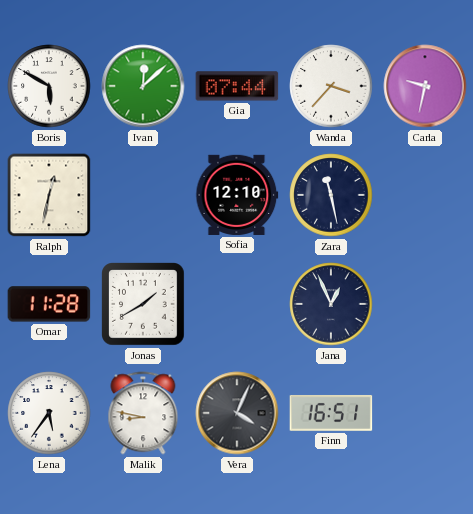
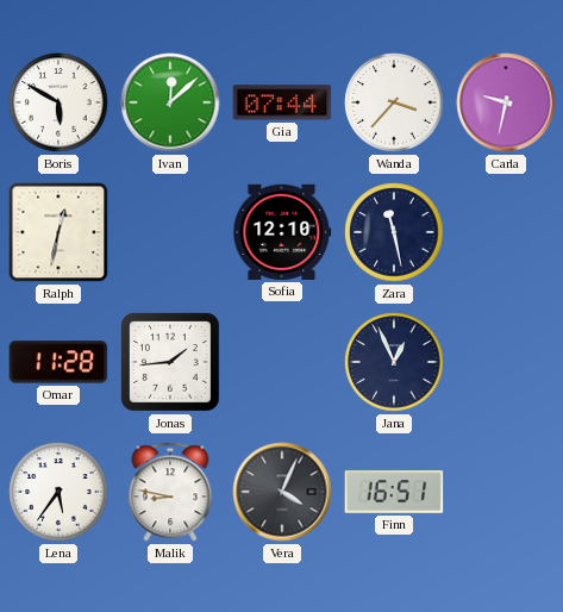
Jonas: 1:40 -> 1:44
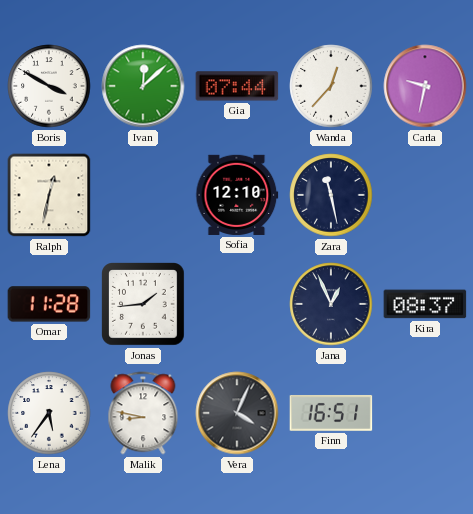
Boris: 5:50 -> 3:50
Wanda: 3:37 -> 12:37
Kira: none -> 08:37
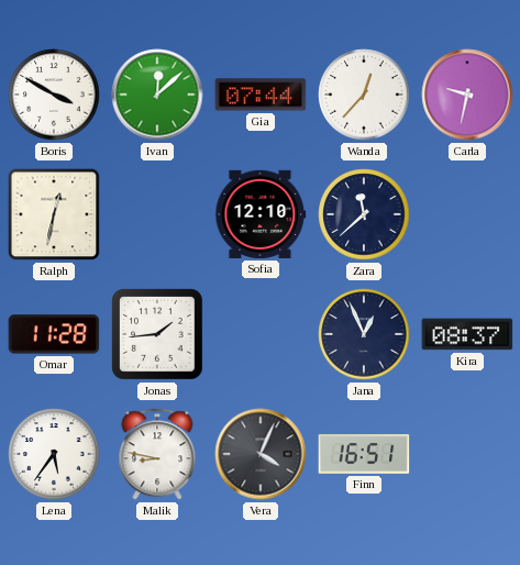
Zara: 11:28 -> 11:38
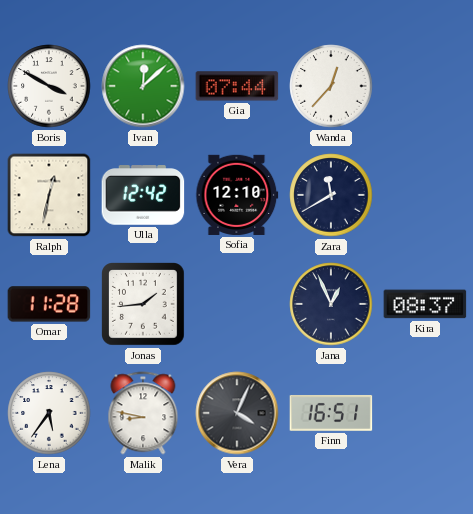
Carla: 9:32 -> none
Ulla: none -> 12:42
Zara: 11:38 -> 11:40
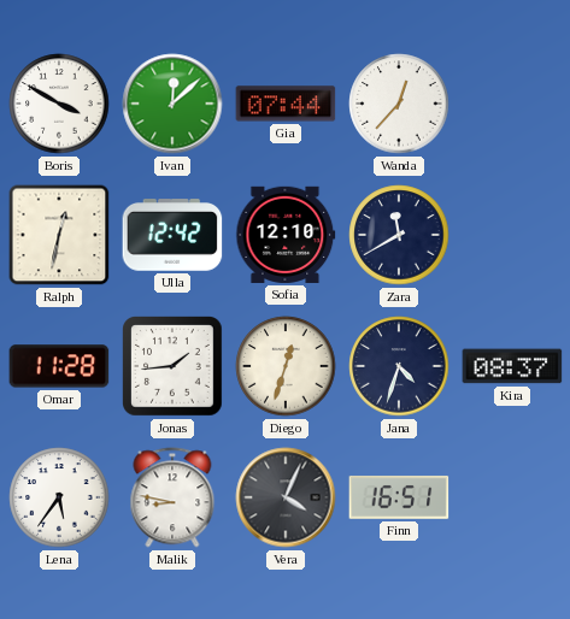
Diego: none -> 12:33
Jana: 12:56 -> 4:33
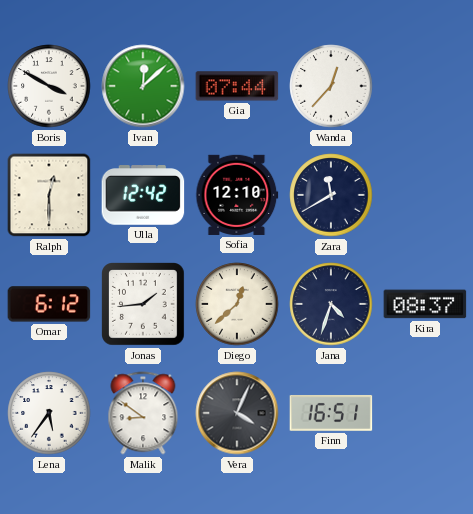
Ralph: 12:32 -> 12:30
Omar: 11:28 -> 6:12
Diego: 12:33 -> 12:38
Malik: 8:47 -> 8:51
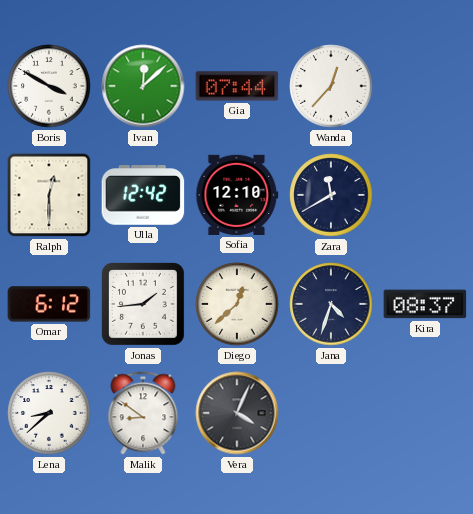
Lena: 5:36 -> 8:38
Finn: 16:51 -> none
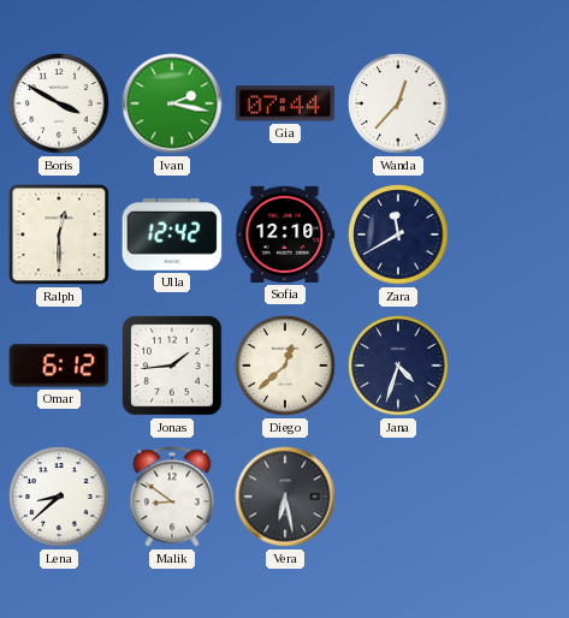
Ivan: 12:08 -> 2:17
Kira: 08:37 -> none
Vera: 4:04 -> 6:28
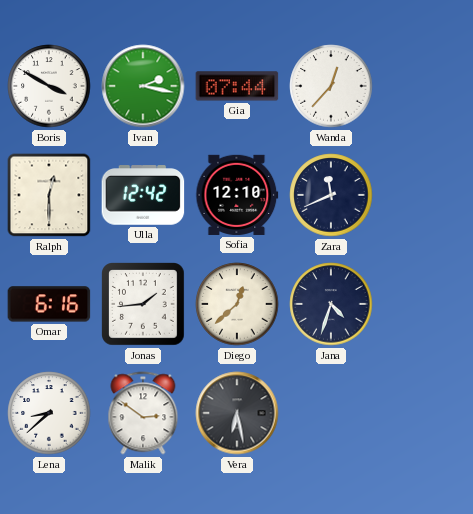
Zara: 11:40 -> 11:41
Omar: 6:12 -> 6:16
Malik: 8:51 -> 2:51
